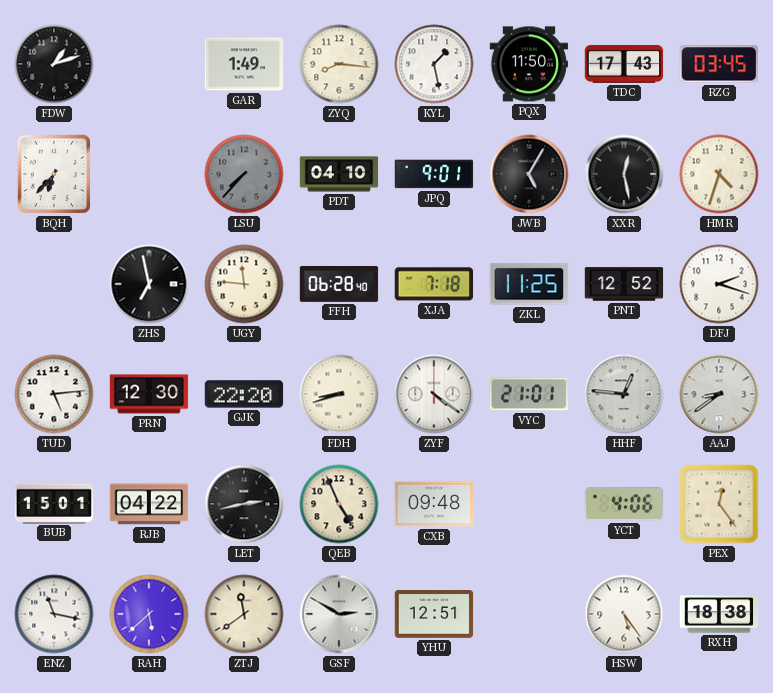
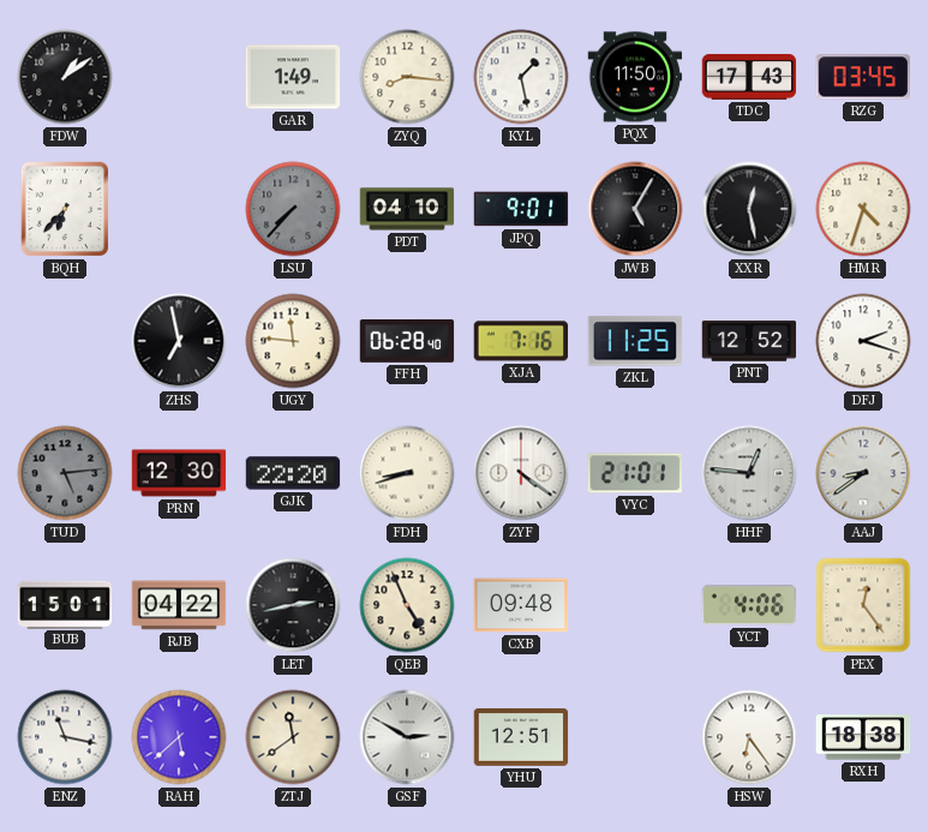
FDW: 1:12 -> 1:09
XJA: 7:18 -> 7:16
TUD dial: white -> grey
HSW: 5:24 -> 6:24
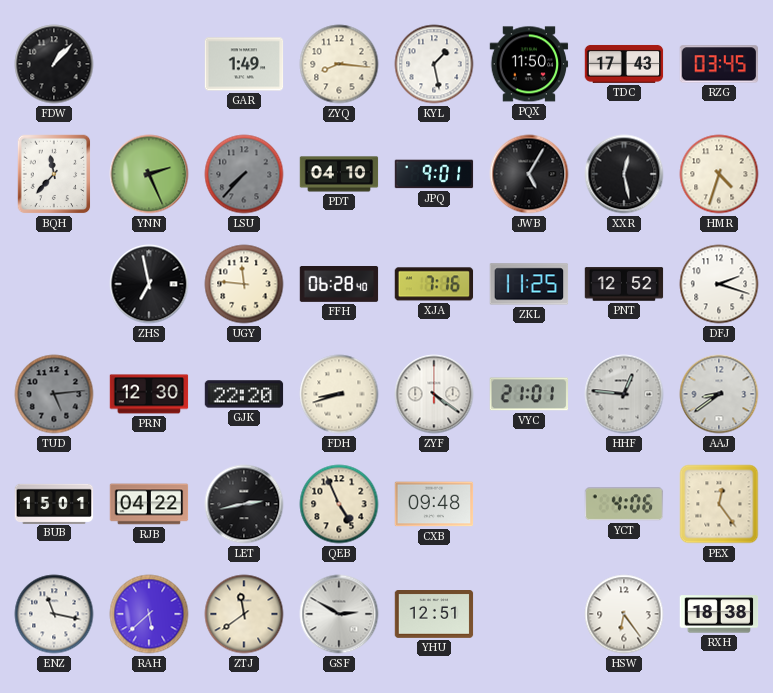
FDW: 1:09 -> 1:07
BQH: 6:37 -> 11:37
YNN: none -> 2:26
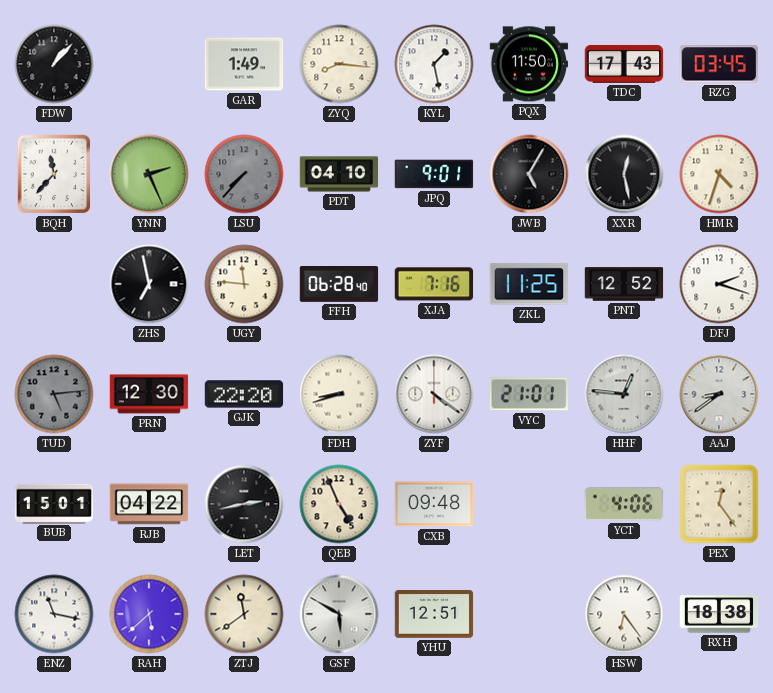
GSF: 2:50 -> 5:50
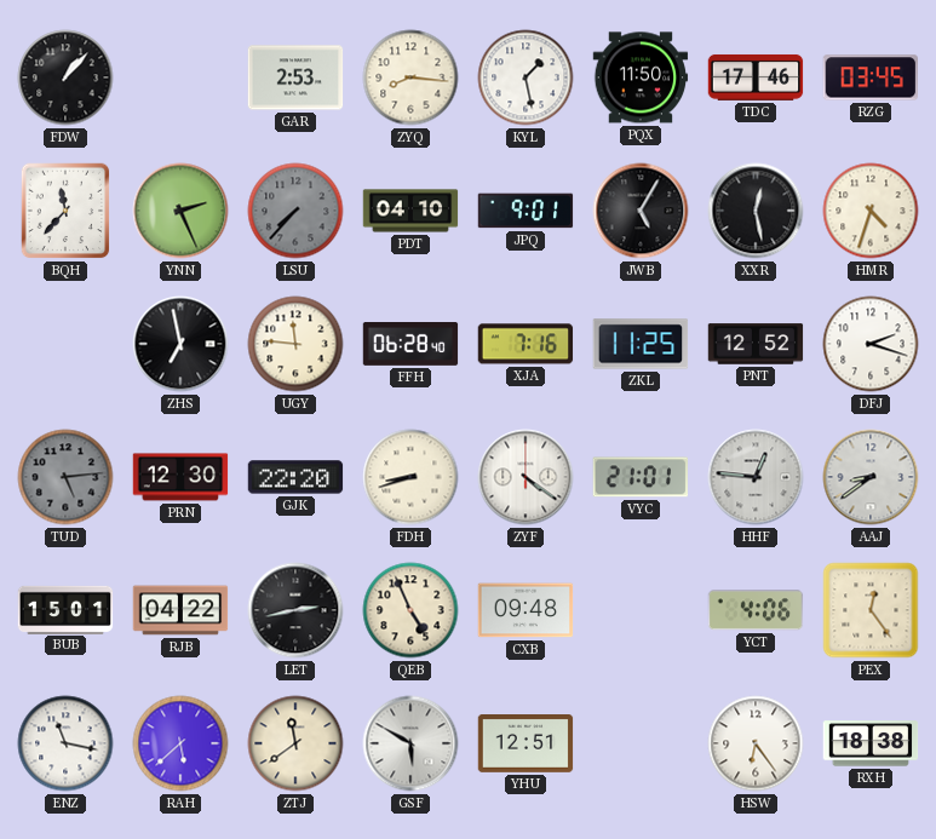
GAR: 1:49 -> 2:53
TDC: 17:43 -> 17:46
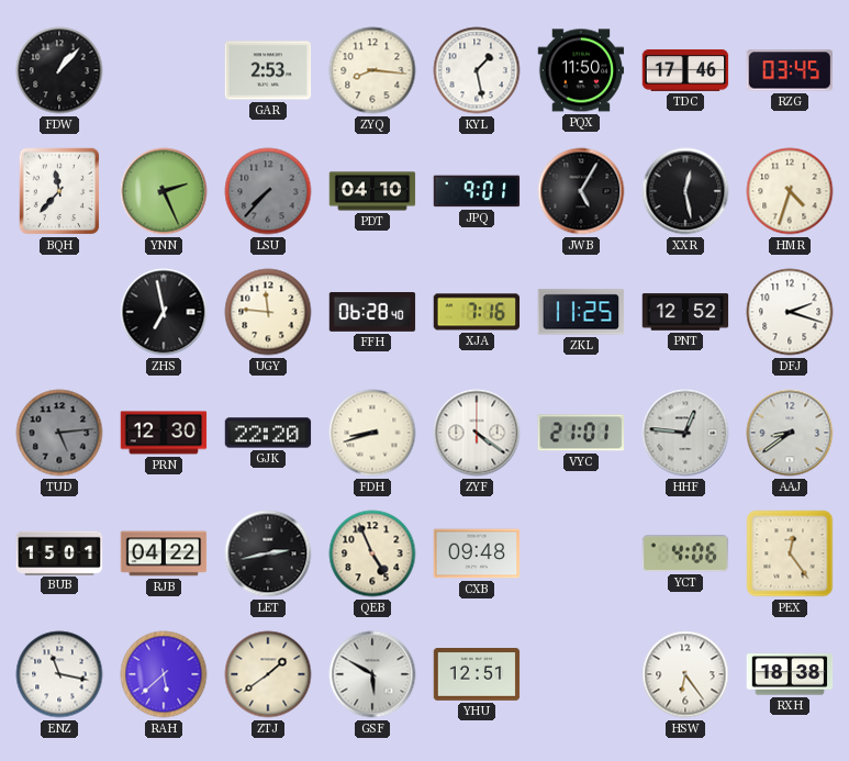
ZTJ: 11:39 -> 1:39
